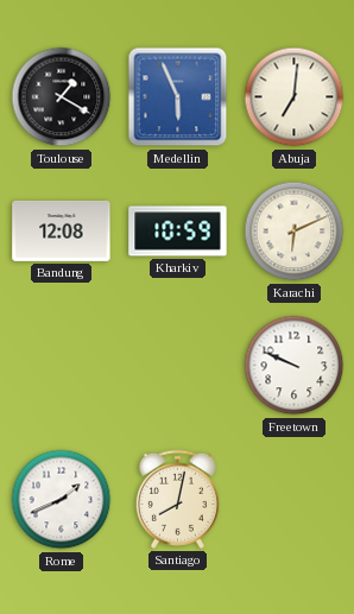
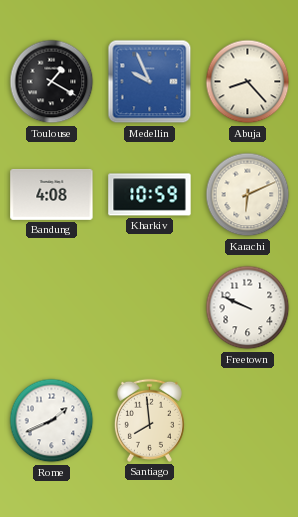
Medellin: 5:56 -> 9:56
Abuja: 7:01 -> 8:23
Bandung: 12:08 -> 4:08
Santiago: 8:02 -> 7:59
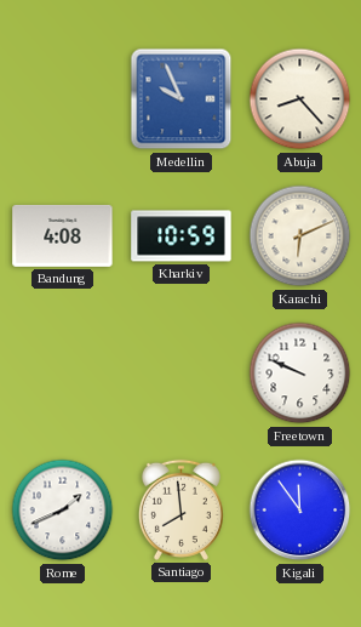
Toulouse: 1:20 -> none
Kigali: none -> 11:54
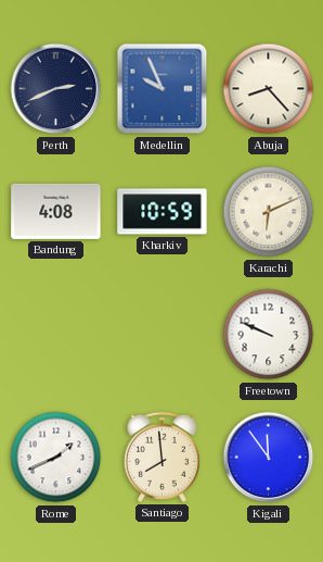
Perth: none -> 2:41
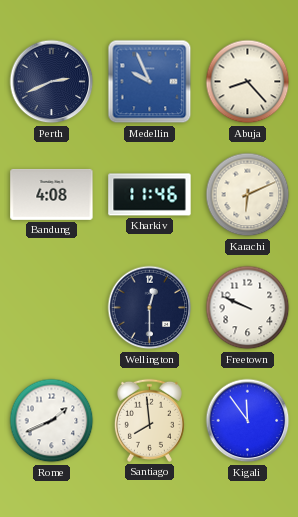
Kharkiv: 10:59 -> 11:46
Wellington: none -> 12:30
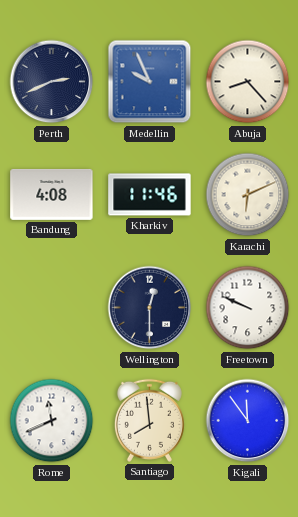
Rome: 1:41 -> 11:41
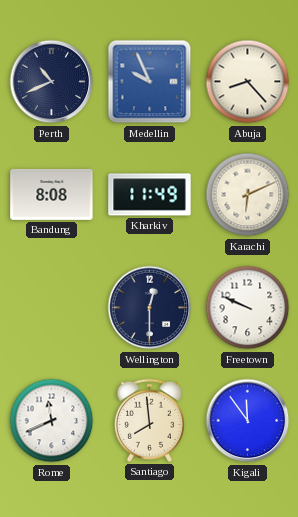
Perth: 2:41 -> 10:41
Bandung: 4:08 -> 8:08
Kharkiv: 11:46 -> 11:49
